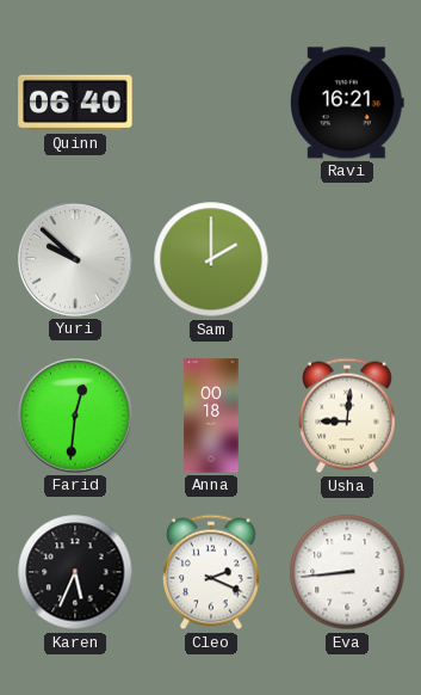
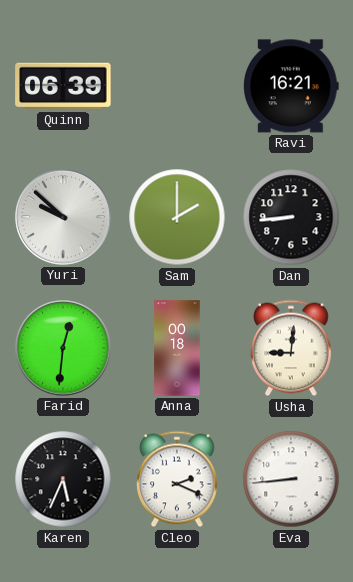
Quinn: 06:40 -> 06:39
Dan: none -> 8:44
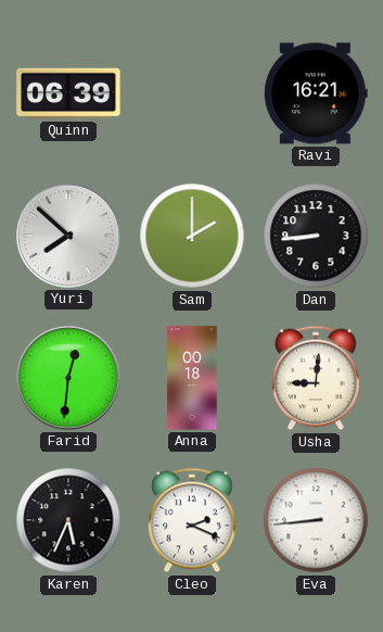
Yuri: 9:52 -> 7:52
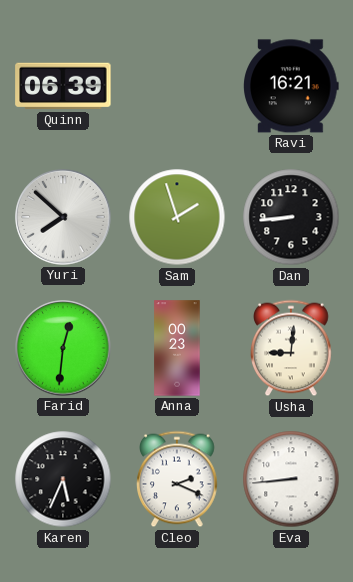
Sam: 2:00 -> 1:57
Anna: 00:18 -> 00:23
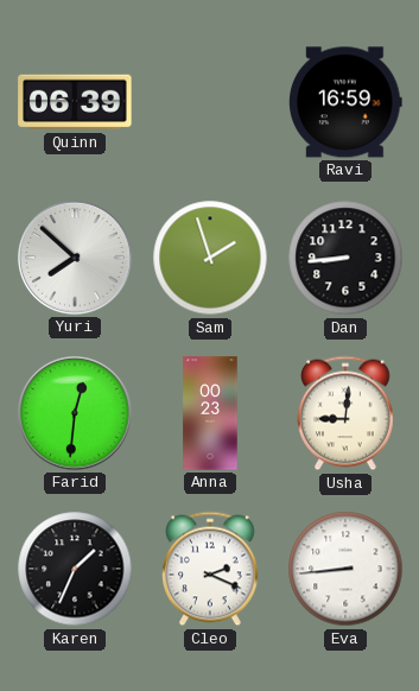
Ravi: 16:21 -> 16:59
Karen: 5:34 -> 1:34
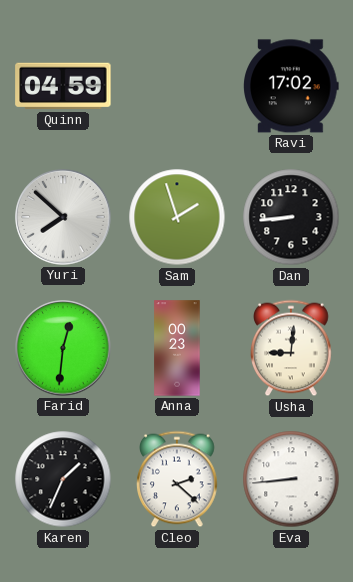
Quinn: 06:39 -> 04:59
Ravi: 16:59 -> 17:02
Cleo: 2:19 -> 2:22
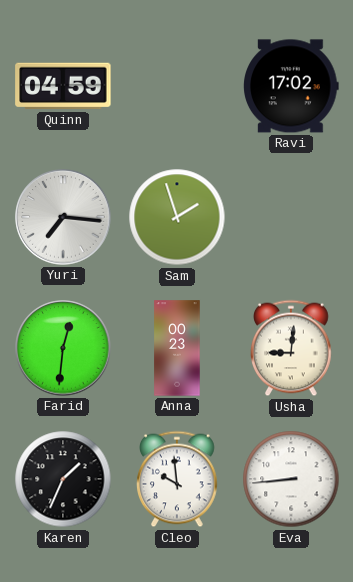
Yuri: 7:52 -> 7:16
Dan: 8:44 -> none
Cleo: 2:22 -> 9:59
